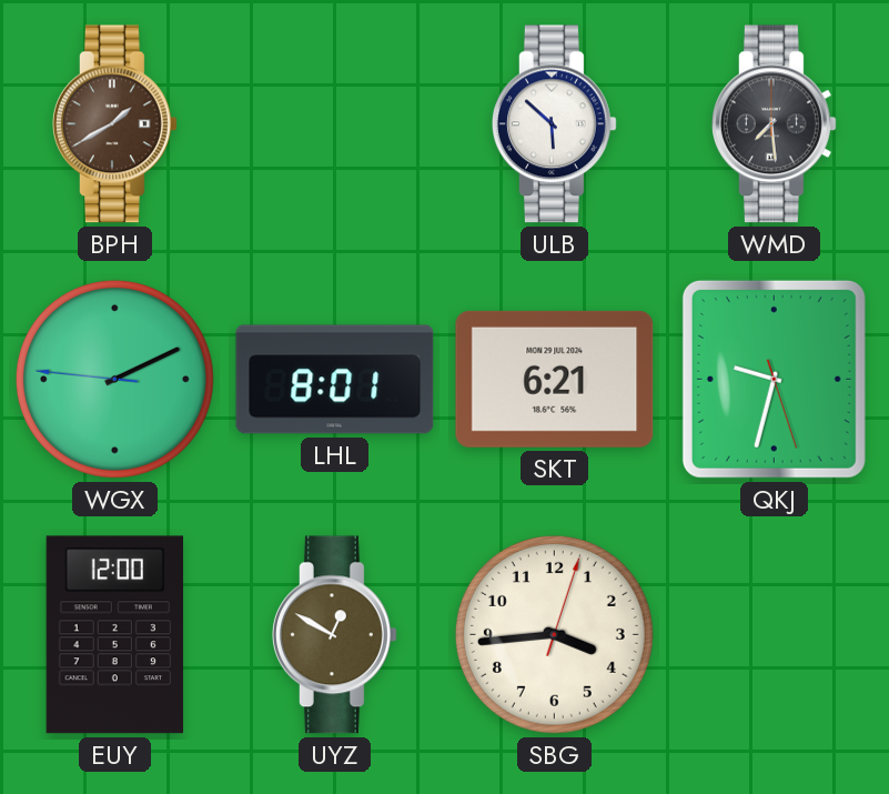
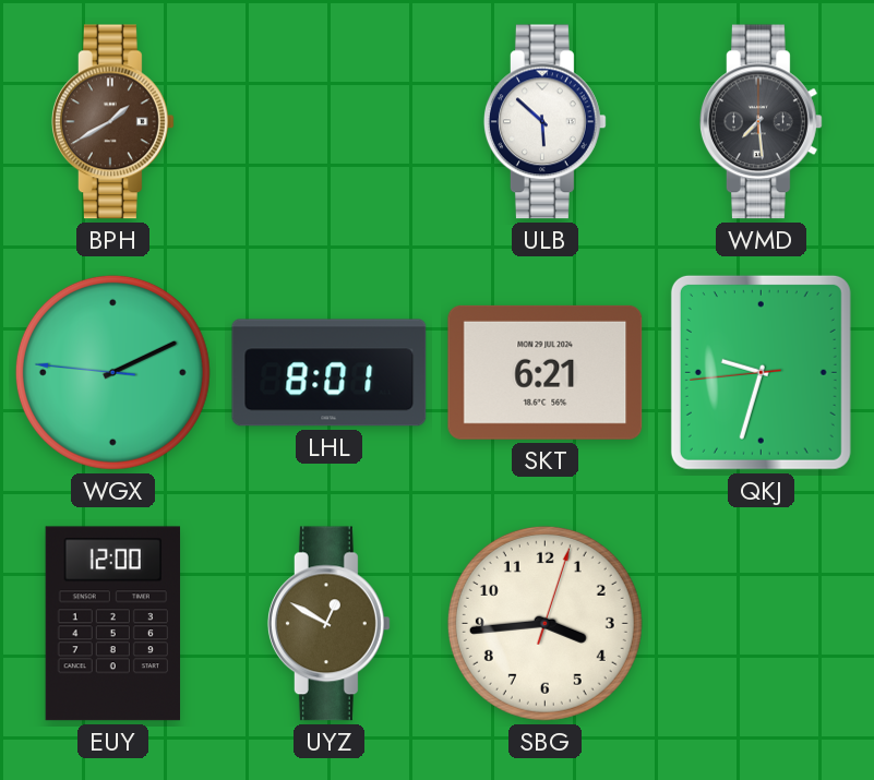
QKJ: 9:32:27 -> 9:32:44
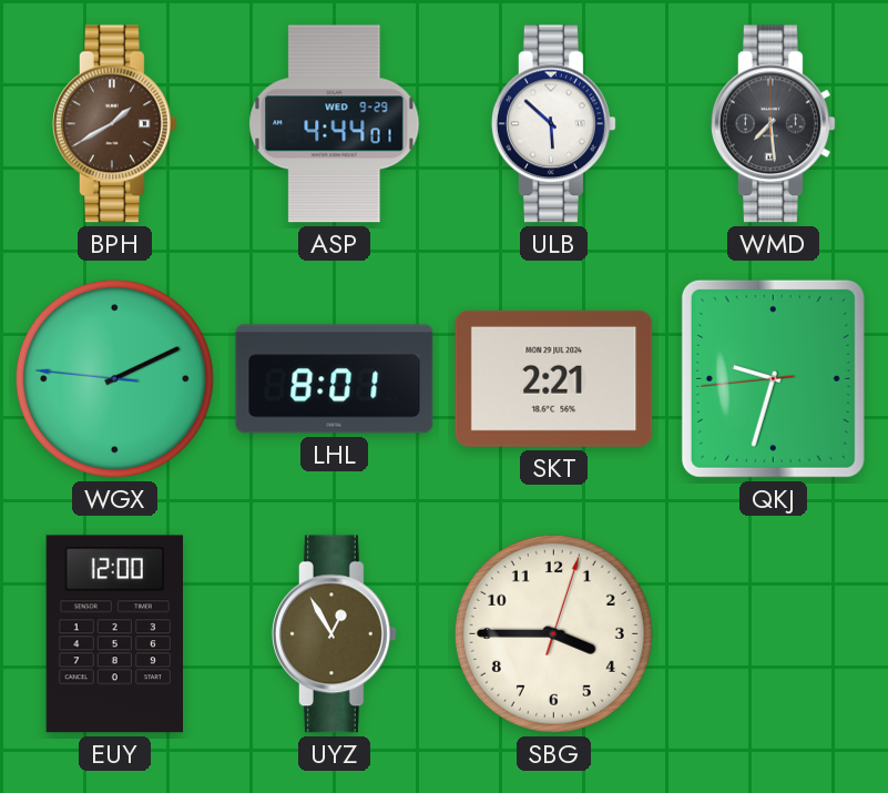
ASP: none -> 4:44
SKT: 6:21 -> 2:21
UYZ: 12:50 -> 12:55
SBG: 3:44 -> 3:45
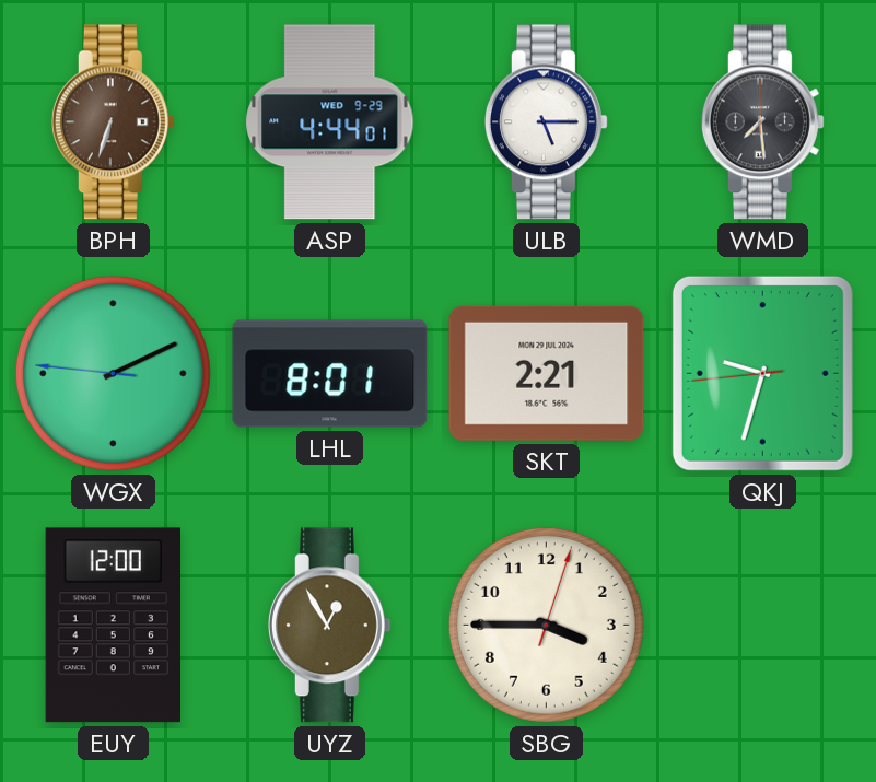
BPH: 1:40 -> 6:33
ULB: 5:52 -> 5:15
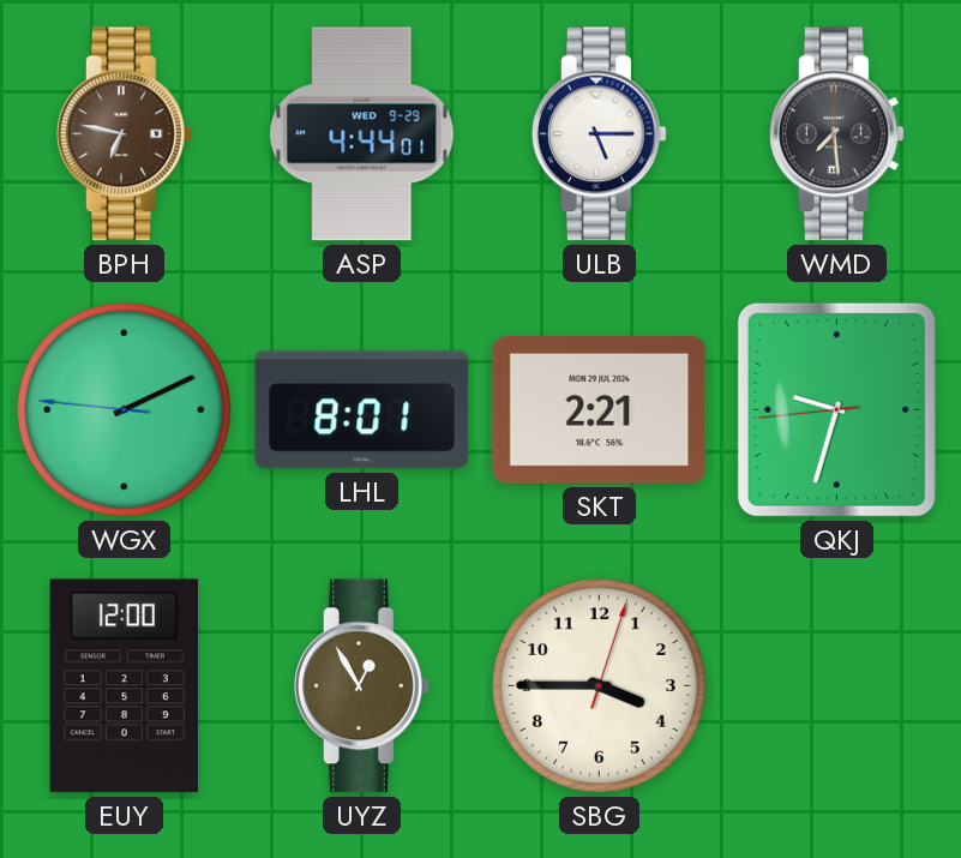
BPH: 6:33 -> 6:47
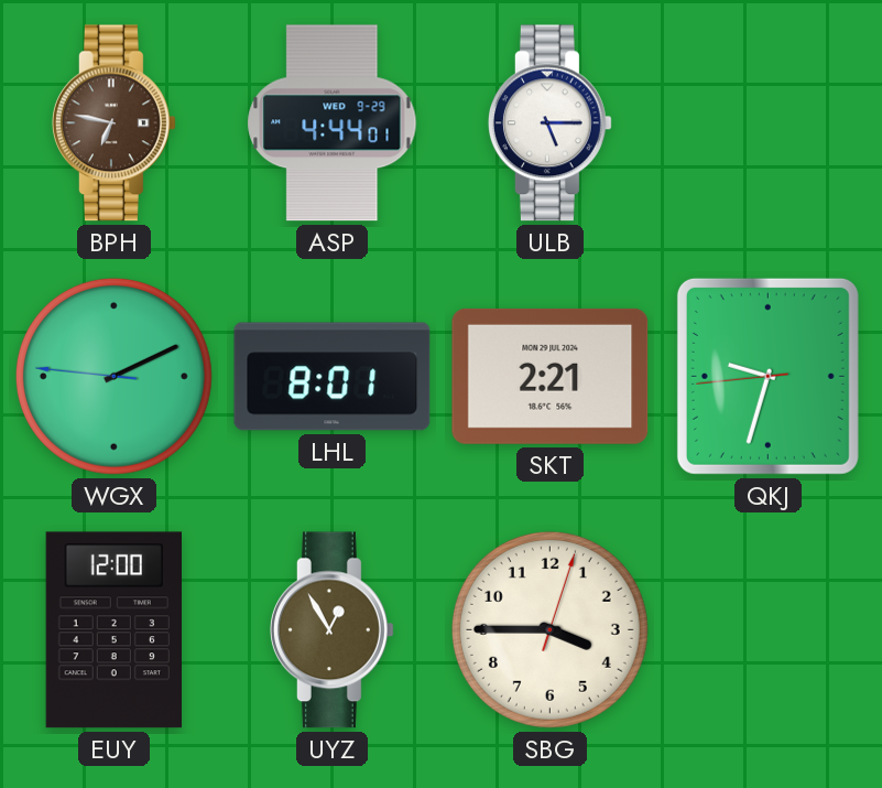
WMD: 7:29 -> none
